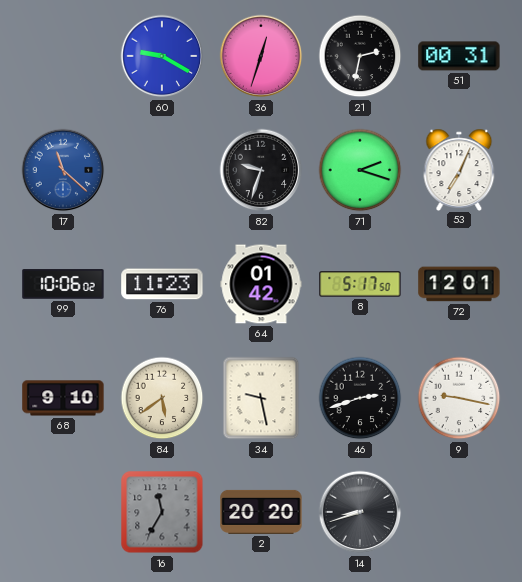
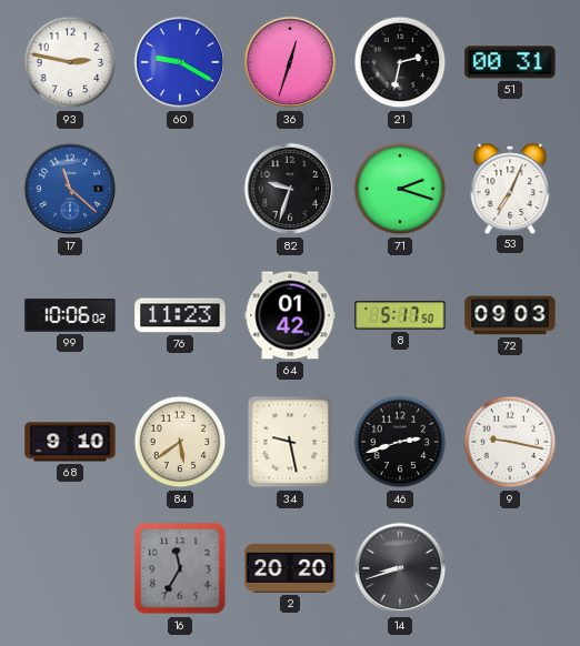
93: none -> 2:47
72: 12:01 -> 09:03
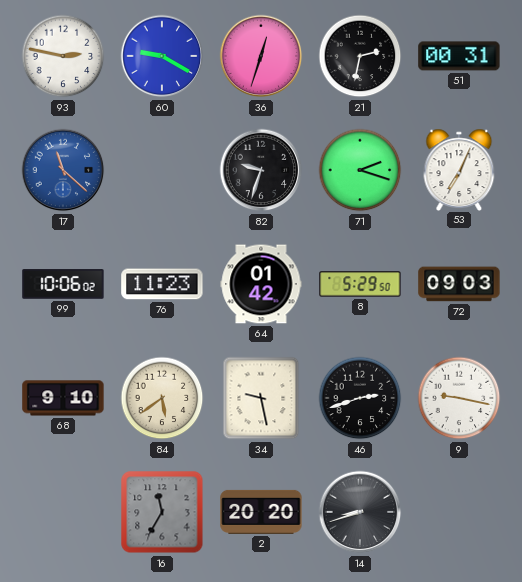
8: 5:17 -> 5:29
